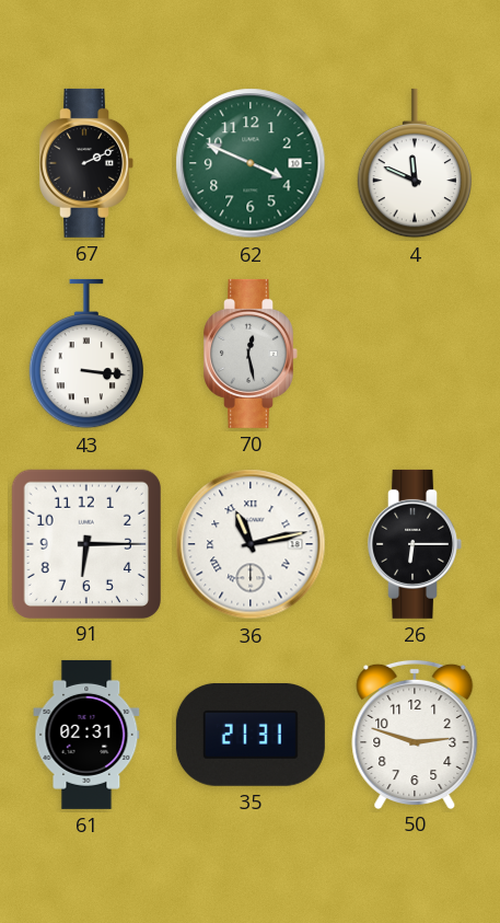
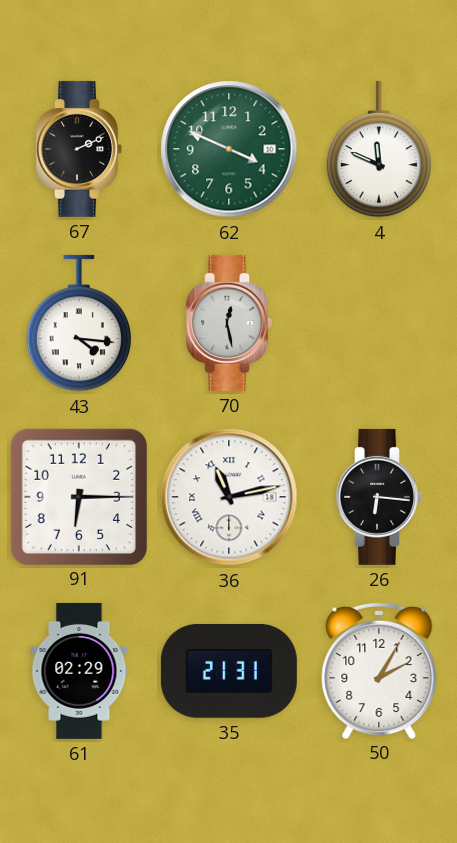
43: 3:16 -> 4:16
26: 6:15 -> 6:16
61: 02:31 -> 02:29
50: 2:48 -> 2:05
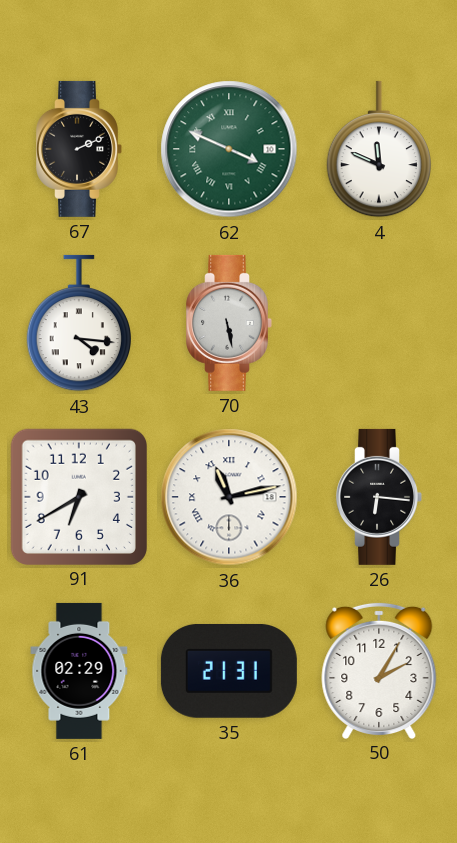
62 numerals: Arabic -> Roman
70: 12:28 -> 5:28
91: 6:15 -> 6:40
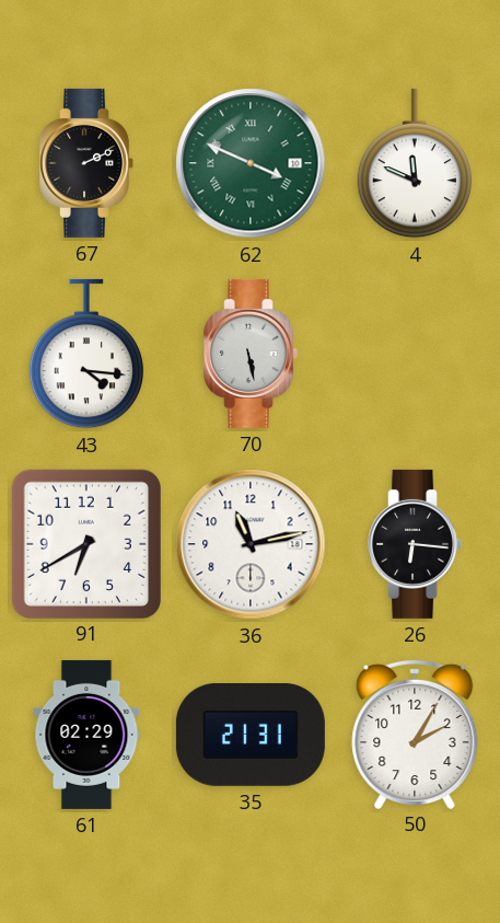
36 numerals: Roman -> Arabic
